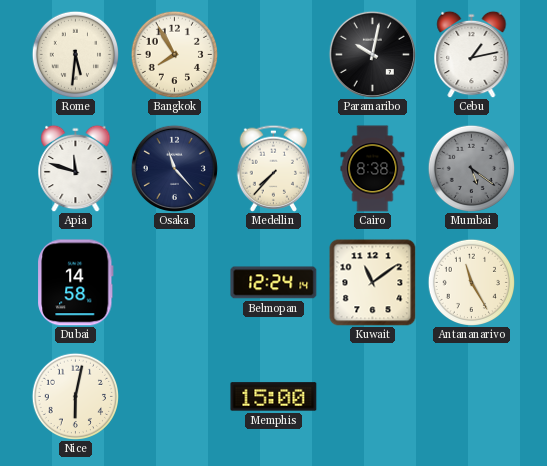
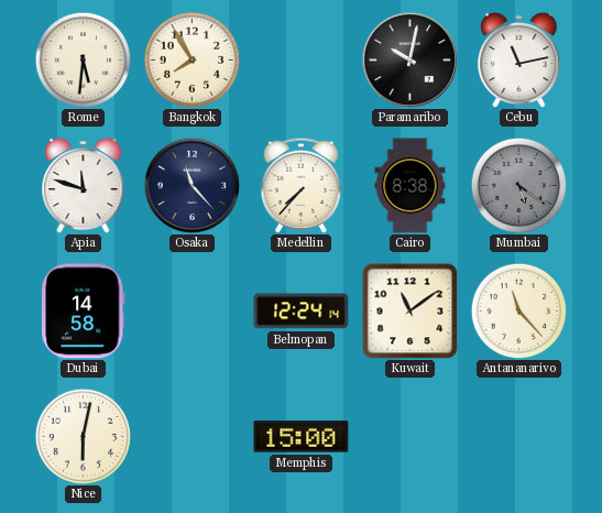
Cebu: 1:13 -> 11:13
Antananarivo: 11:25 -> 11:23
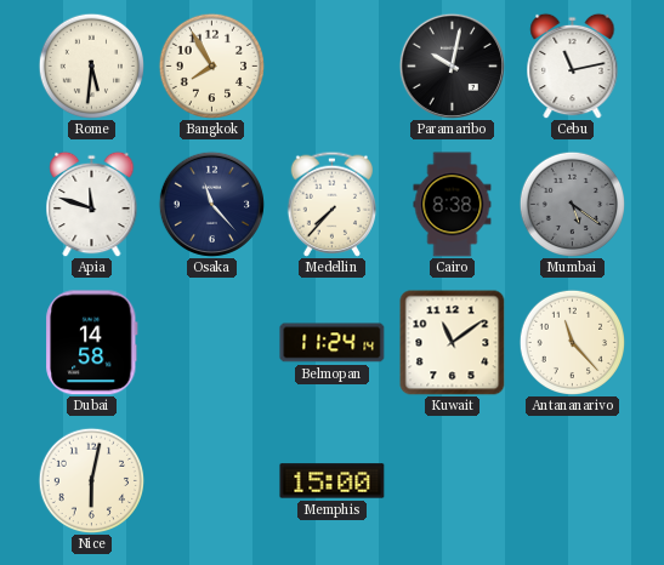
Belmopan: 12:24 -> 11:24
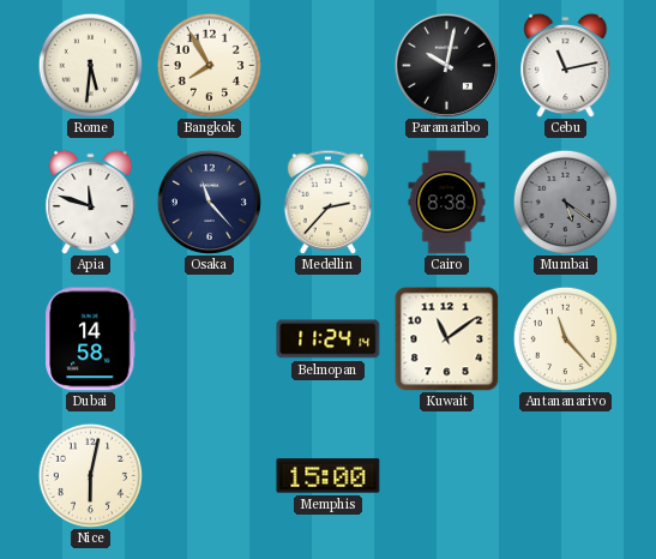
Medellin: 7:37 -> 2:37
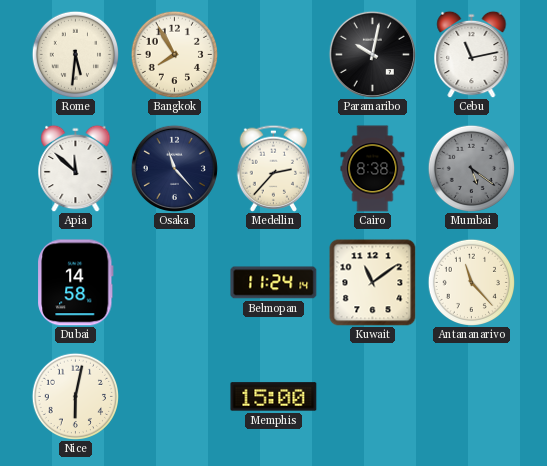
Apia: 11:48 -> 11:52
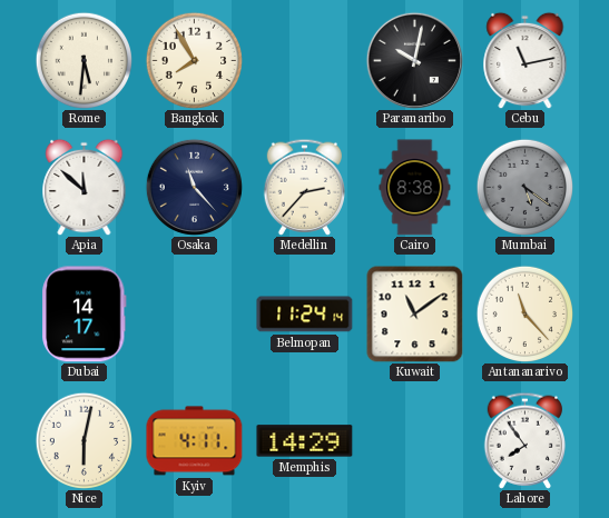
Dubai: 14:58 -> 14:17
Kyiv: none -> 4:11
Memphis: 15:00 -> 14:29
Lahore: none -> 7:54
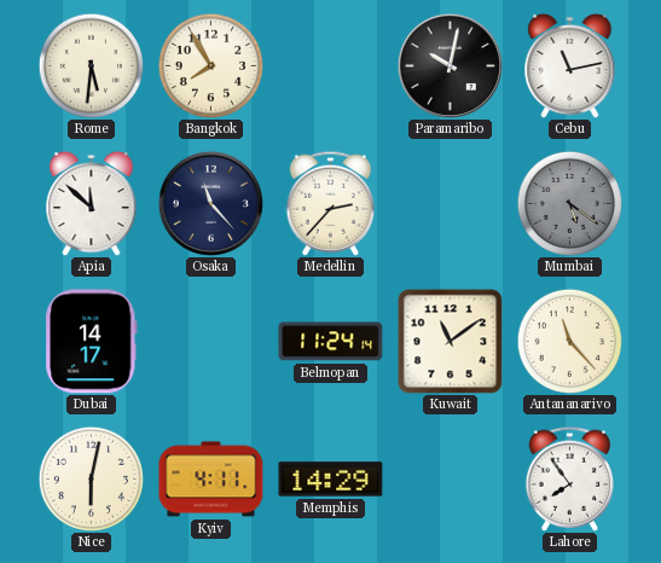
Cairo: 8:38 -> none
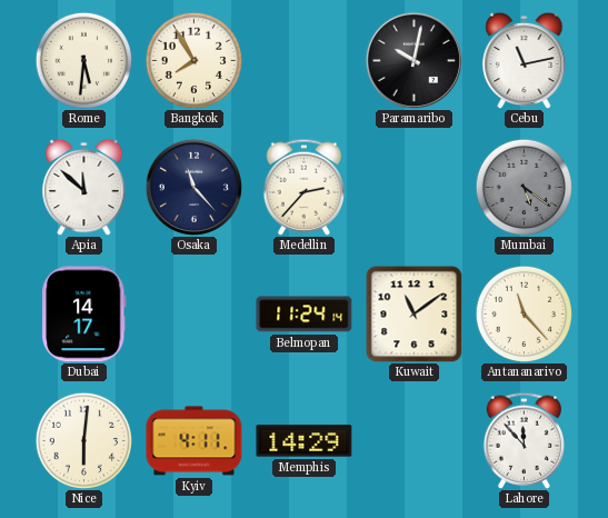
Nice: 6:02 -> 6:01
Lahore: 7:54 -> 11:53
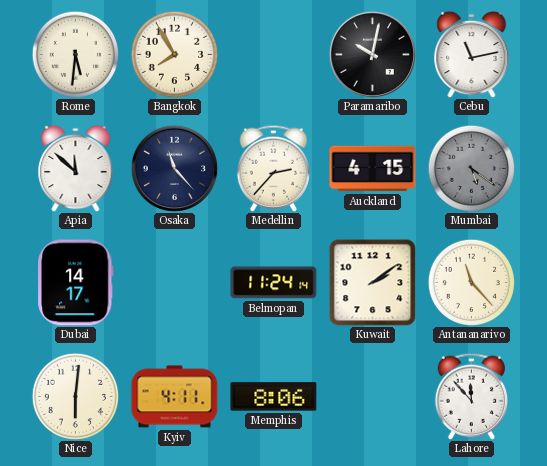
Auckland: none -> 4:15
Kuwait: 11:09 -> 2:09
Memphis: 14:29 -> 8:06
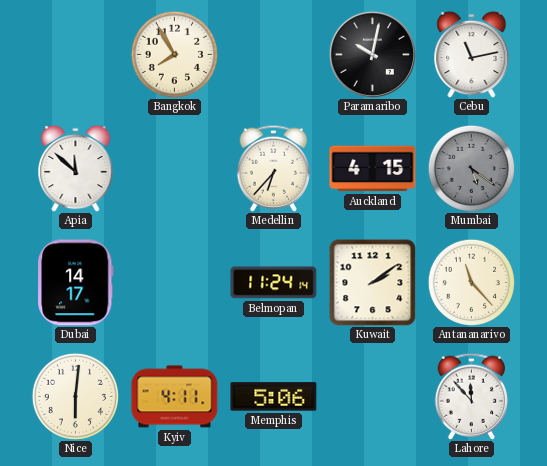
Rome: 5:31 -> none
Osaka: 11:23 -> none
Medellin: 2:37 -> 6:37
Memphis: 8:06 -> 5:06
